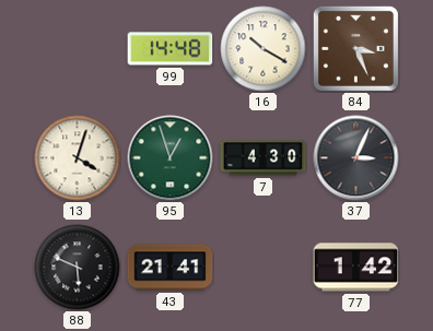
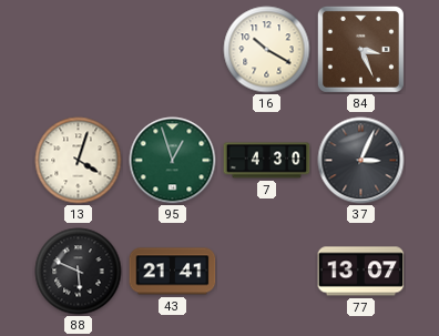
99: 14:48 -> none
77: 1:42 -> 13:07
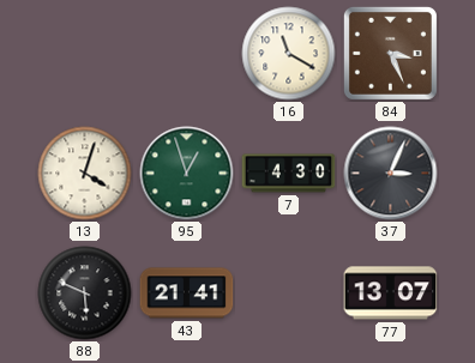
16: 10:20 -> 11:20
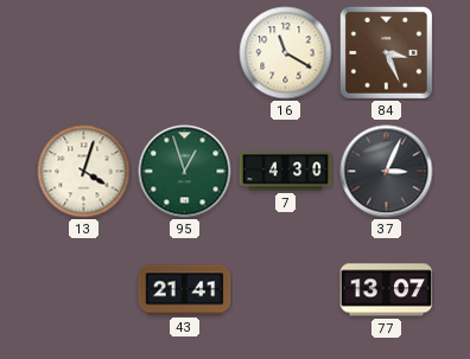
88: 5:49 -> none
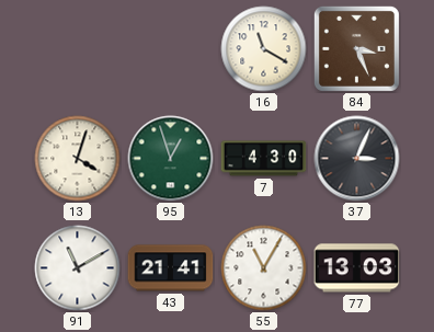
91: none -> 11:10
55: none -> 11:05
77: 13:07 -> 13:03
